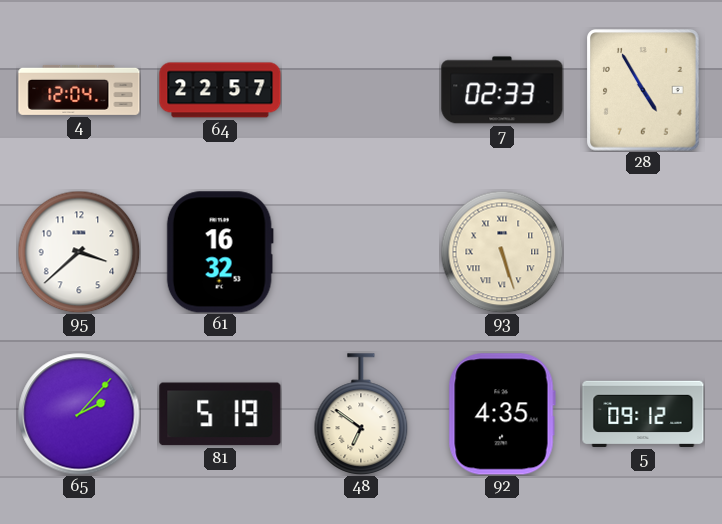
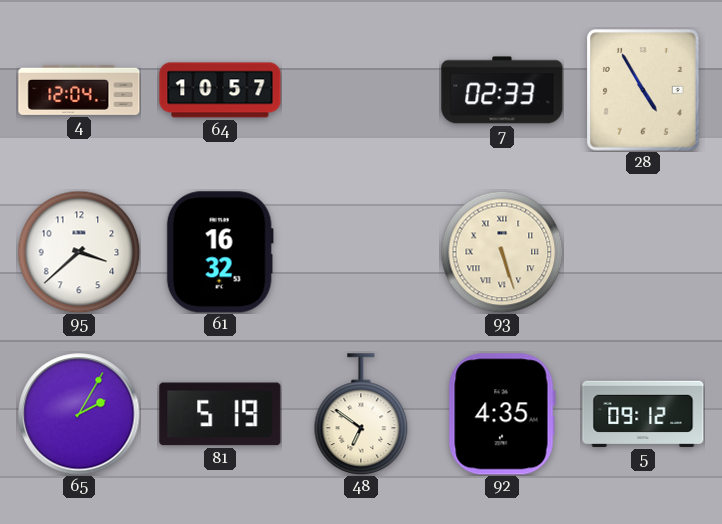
64: 22:57 -> 10:57
65: 2:07 -> 2:05
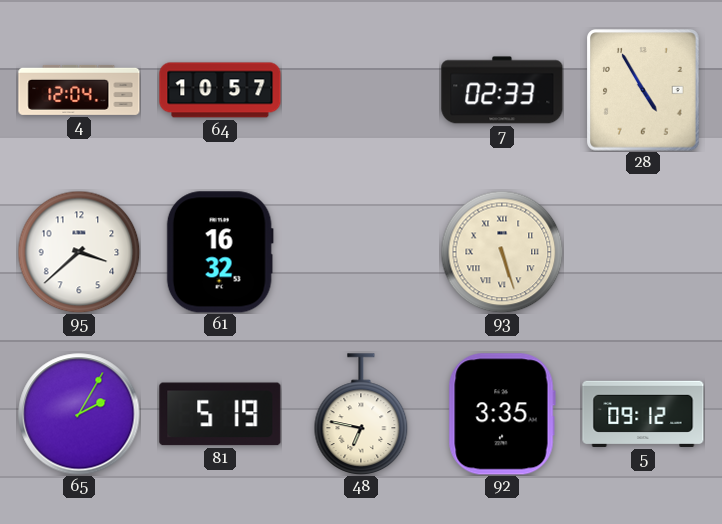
48: 6:51 -> 6:47
92: 4:35 -> 3:35
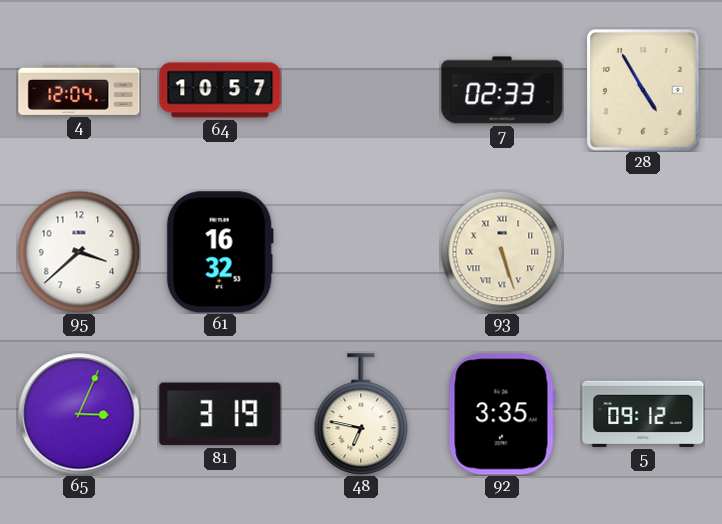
65: 2:05 -> 3:04
81: 5:19 -> 3:19
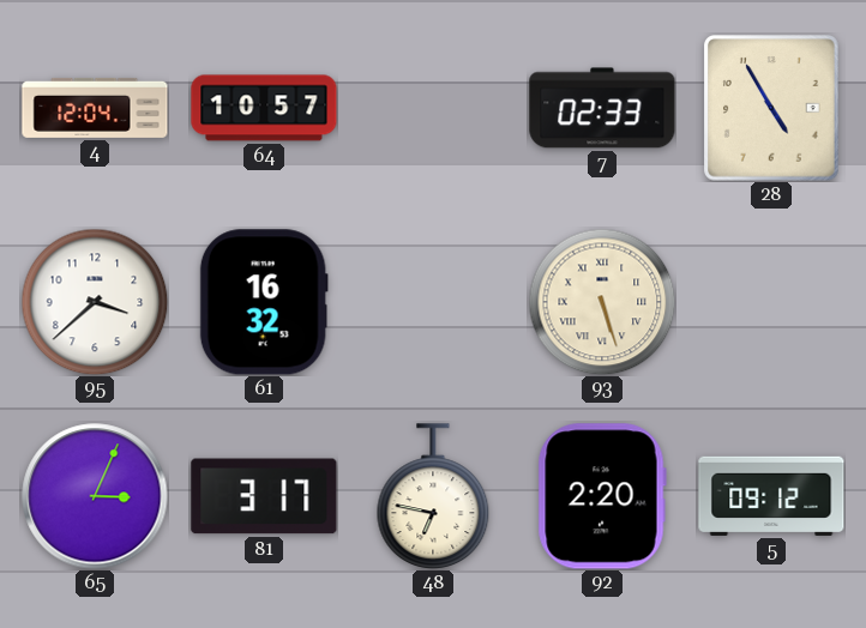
81: 3:19 -> 3:17
92: 3:35 -> 2:20
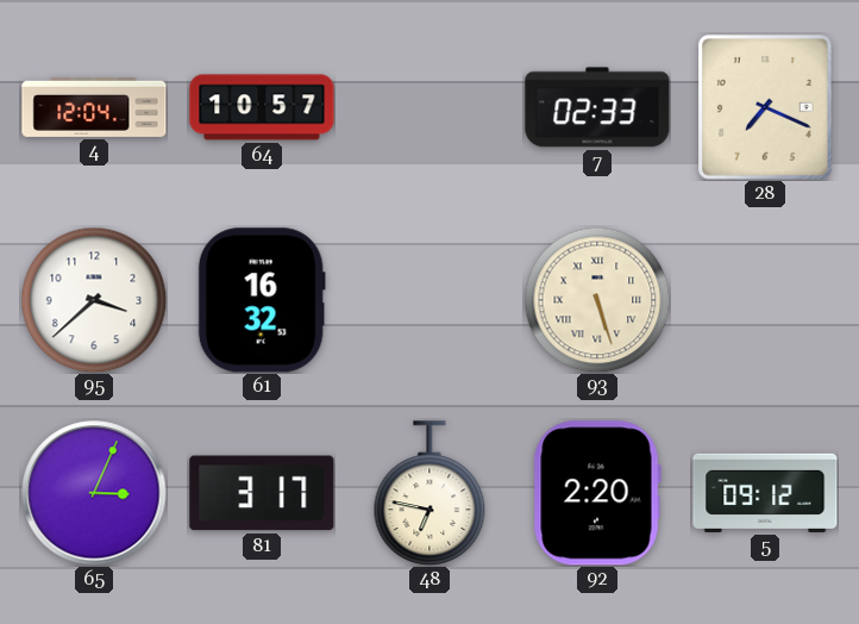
28: 4:55 -> 7:19
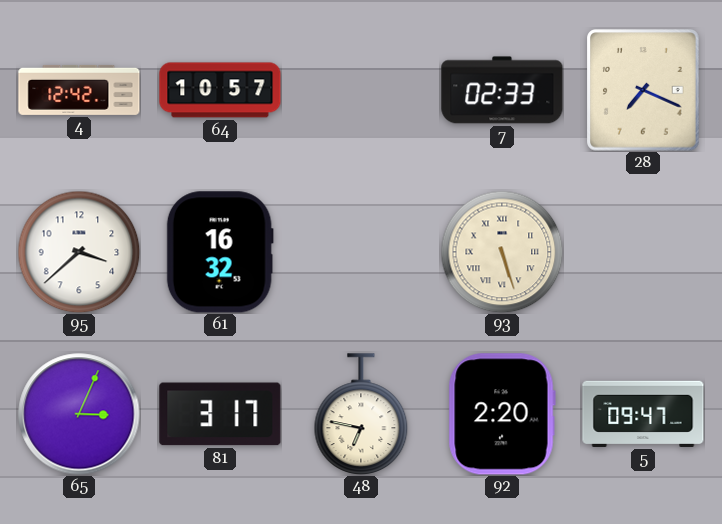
4: 12:04 -> 12:42
5: 09:12 -> 09:47
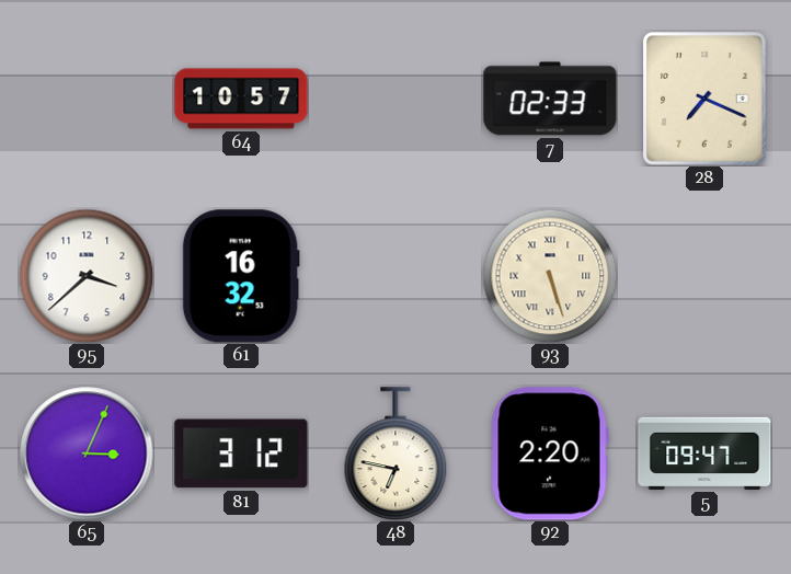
4: 12:42 -> none
81: 3:17 -> 3:12
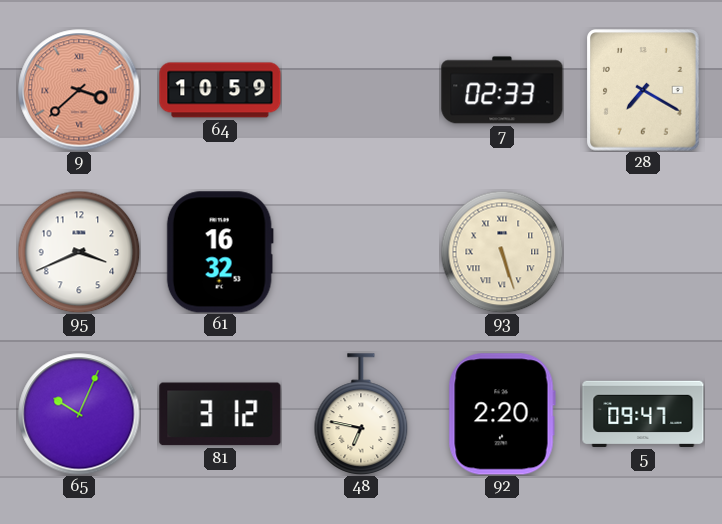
9: none -> 3:38
64: 10:57 -> 10:59
28: 7:19 -> 7:20
95: 3:38 -> 3:41
65: 3:04 -> 10:04
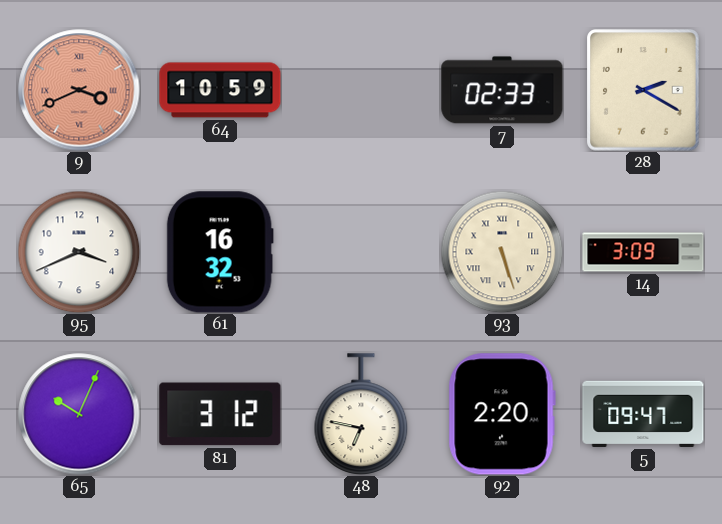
9: 3:38 -> 3:41
28: 7:20 -> 2:20
14: none -> 3:09
